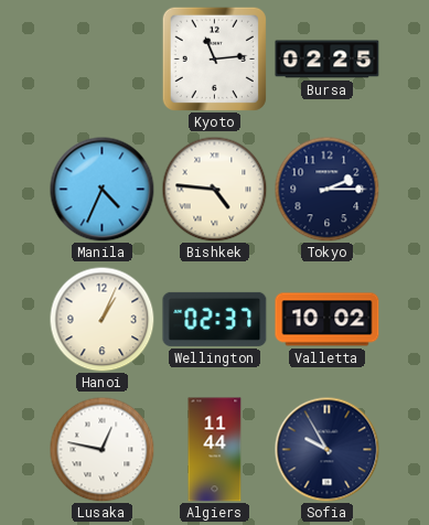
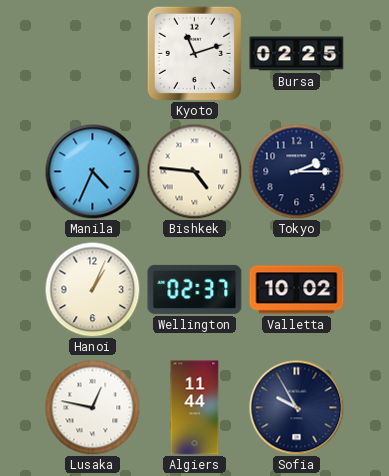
Kyoto: 11:14 -> 11:12
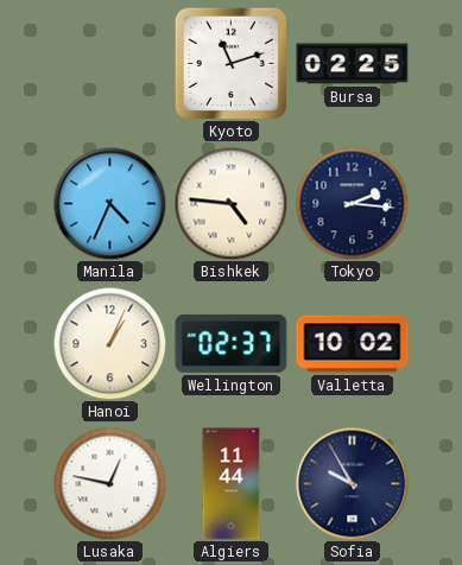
Tokyo: 2:15 -> 2:16
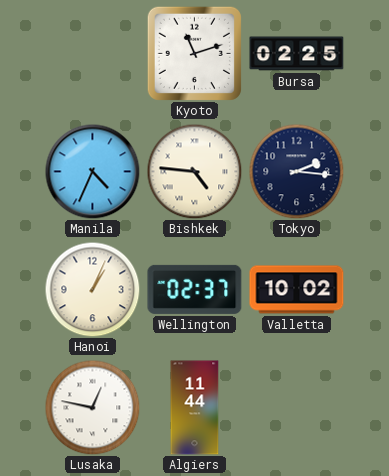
Sofia: 9:55 -> none
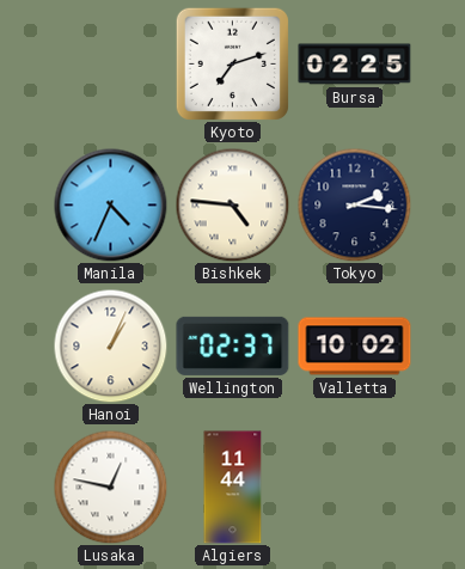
Kyoto: 11:12 -> 7:12
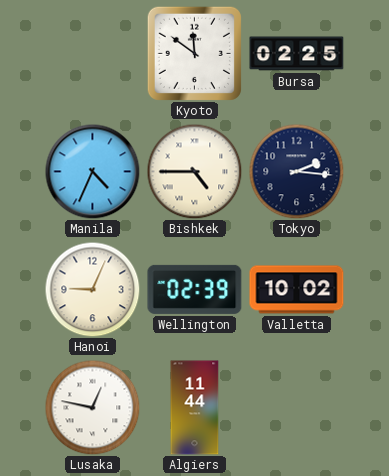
Kyoto: 7:12 -> 11:51
Bishkek: 4:46 -> 4:45
Hanoi: 1:04 -> 9:04
Wellington: 02:37 -> 02:39
